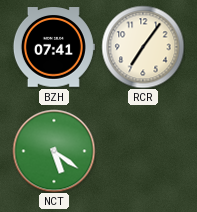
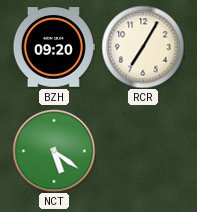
BZH: 07:41 -> 09:20
RCR: 7:06 -> 7:05
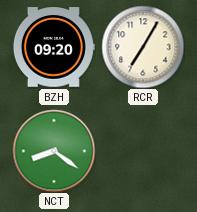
NCT: 5:21 -> 8:21
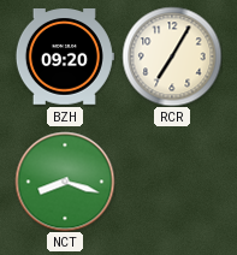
NCT: 8:21 -> 8:18
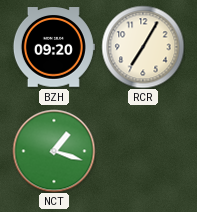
NCT: 8:18 -> 1:18
